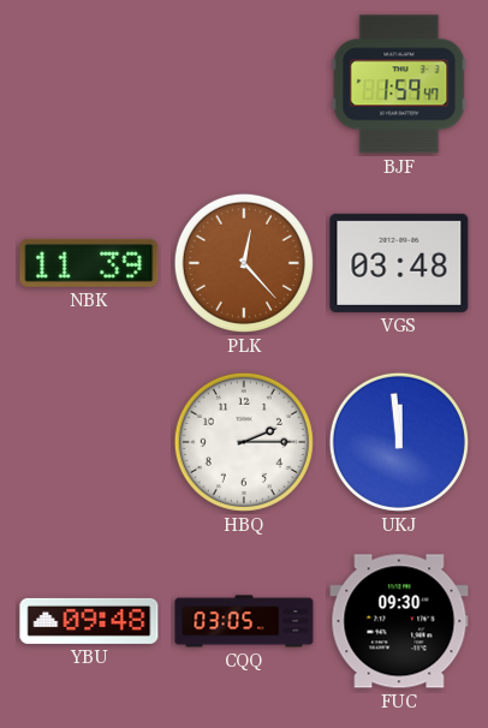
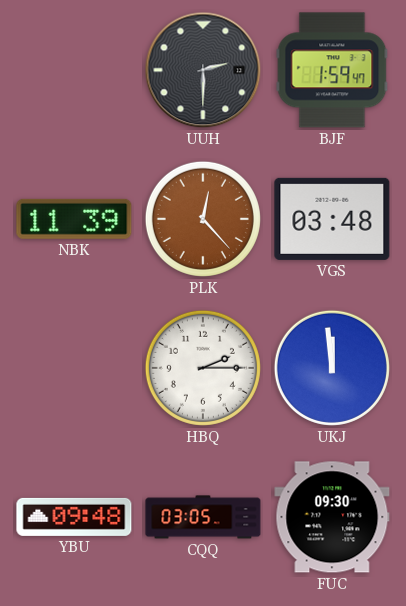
UUH: none -> 2:30
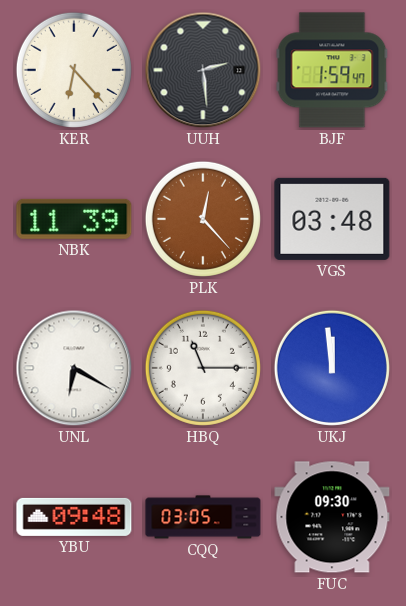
KER: none -> 6:23
UUH: 2:30 -> 2:29
UNL: none -> 6:20
HBQ: 2:15 -> 11:15
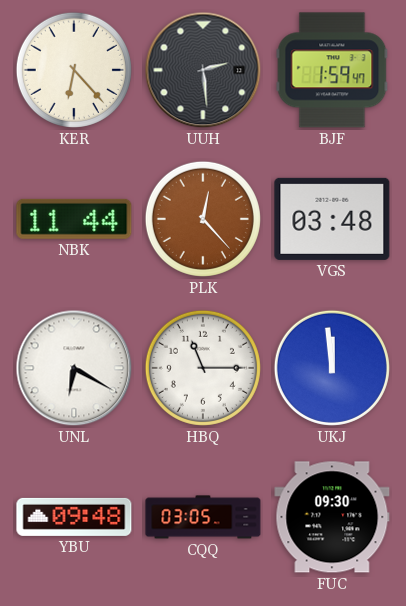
NBK: 11:39 -> 11:44
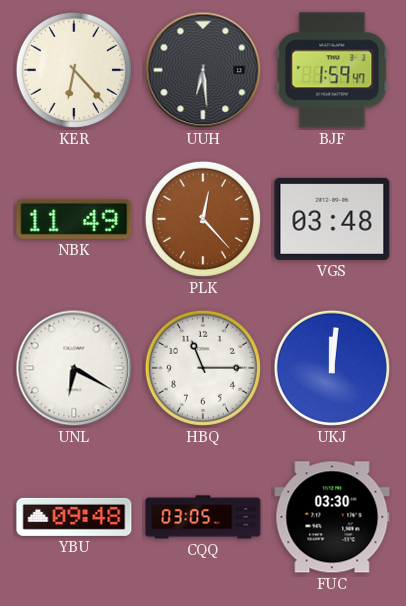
UUH: 2:29 -> 6:29
NBK: 11:44 -> 11:49
UKJ: 11:59 -> 12:01
FUC: 09:30 -> 03:30
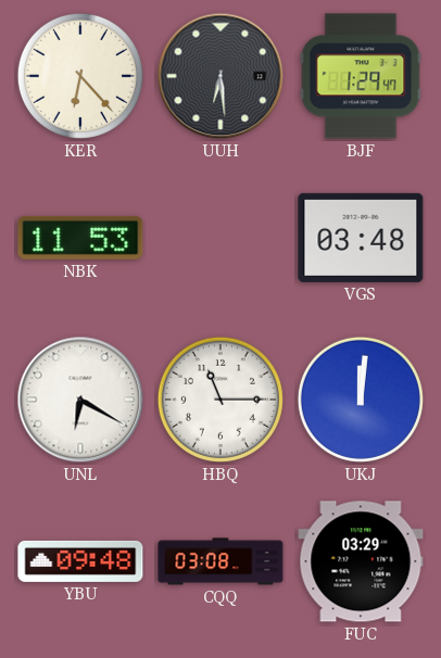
BJF: 1:59 -> 1:29
NBK: 11:49 -> 11:53
PLK: 12:23 -> none
CQQ: 03:05 -> 03:08
FUC: 03:30 -> 03:29
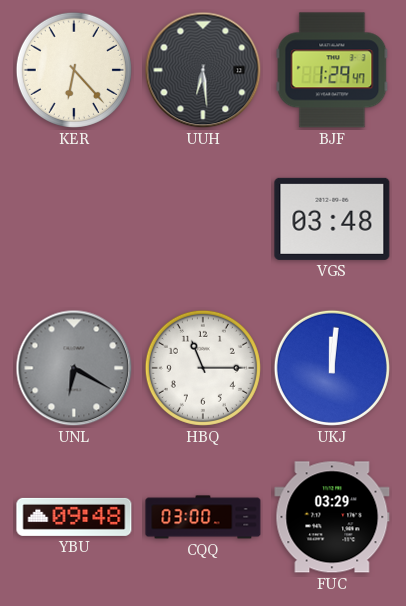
NBK: 11:53 -> none
UNL dial: white -> grey
CQQ: 03:08 -> 03:00
